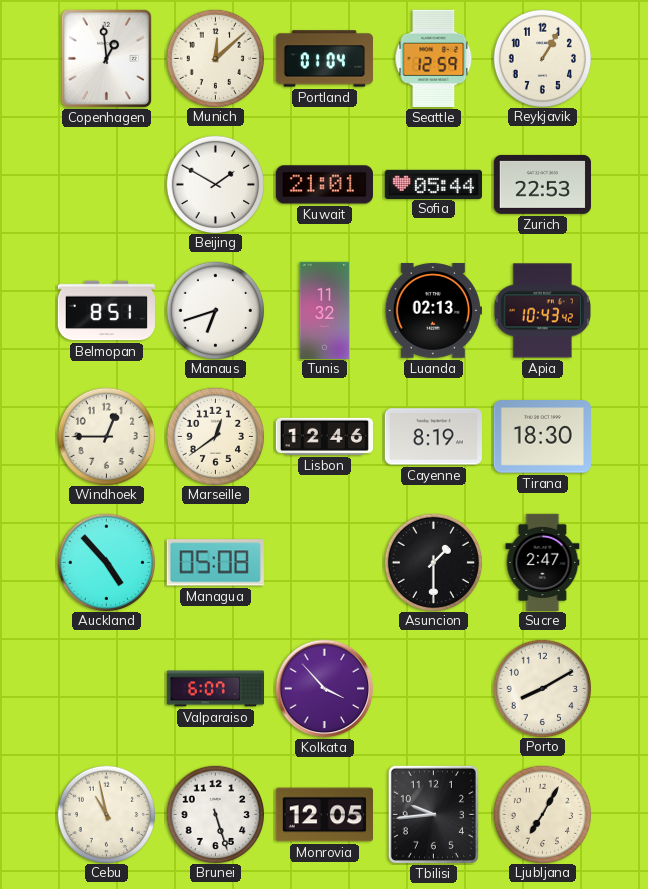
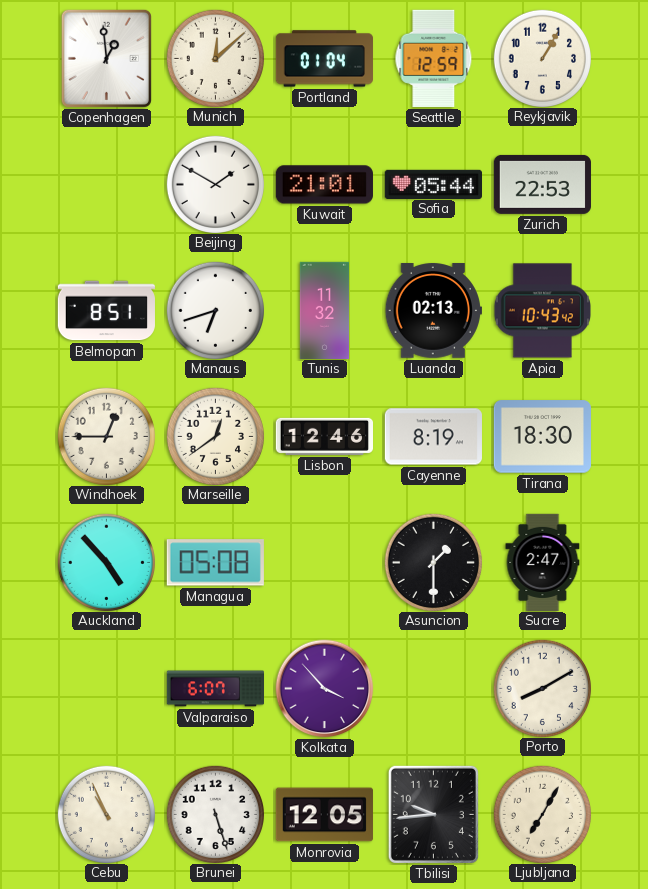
Cebu: 10:58 -> 10:56
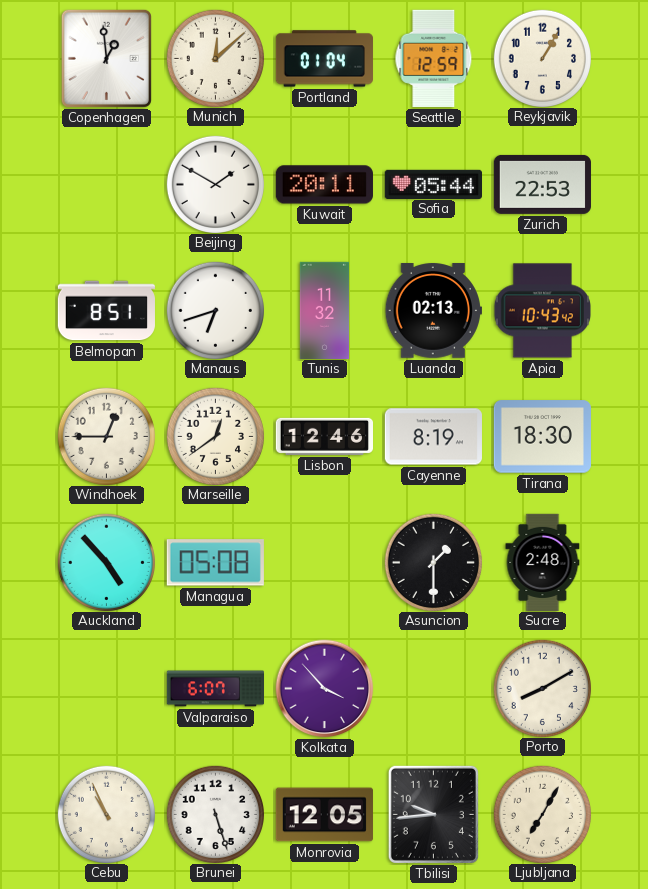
Kuwait: 21:01 -> 20:11
Sucre: 2:47 -> 2:48
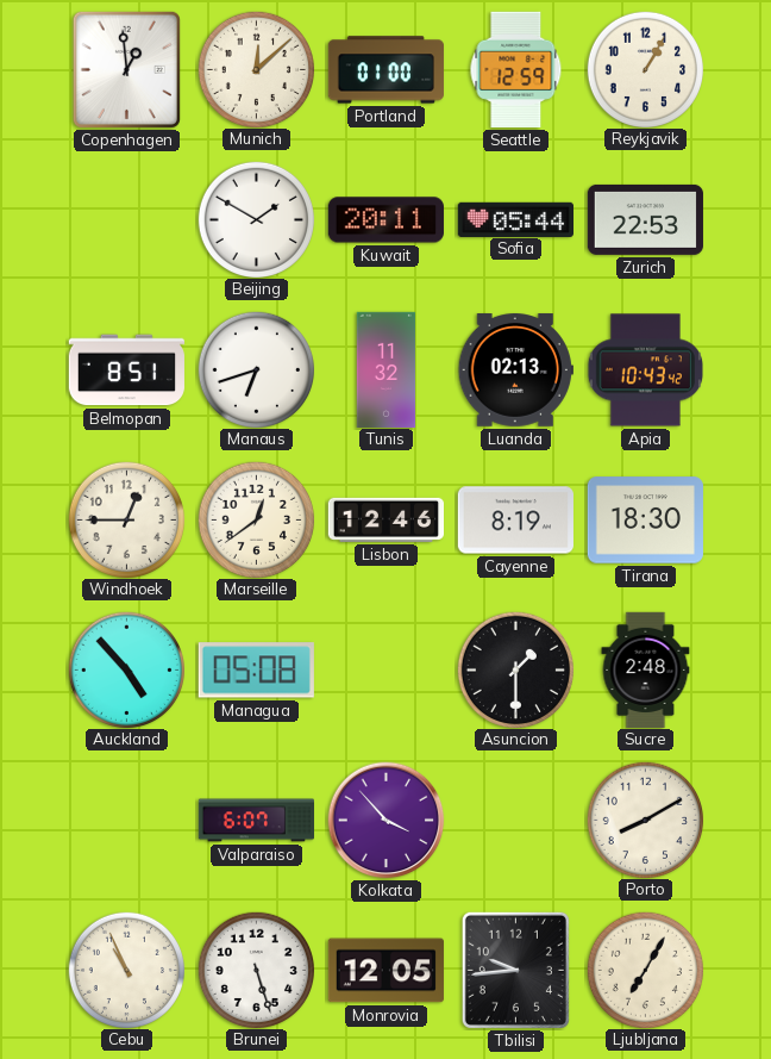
Portland: 01:04 -> 01:00
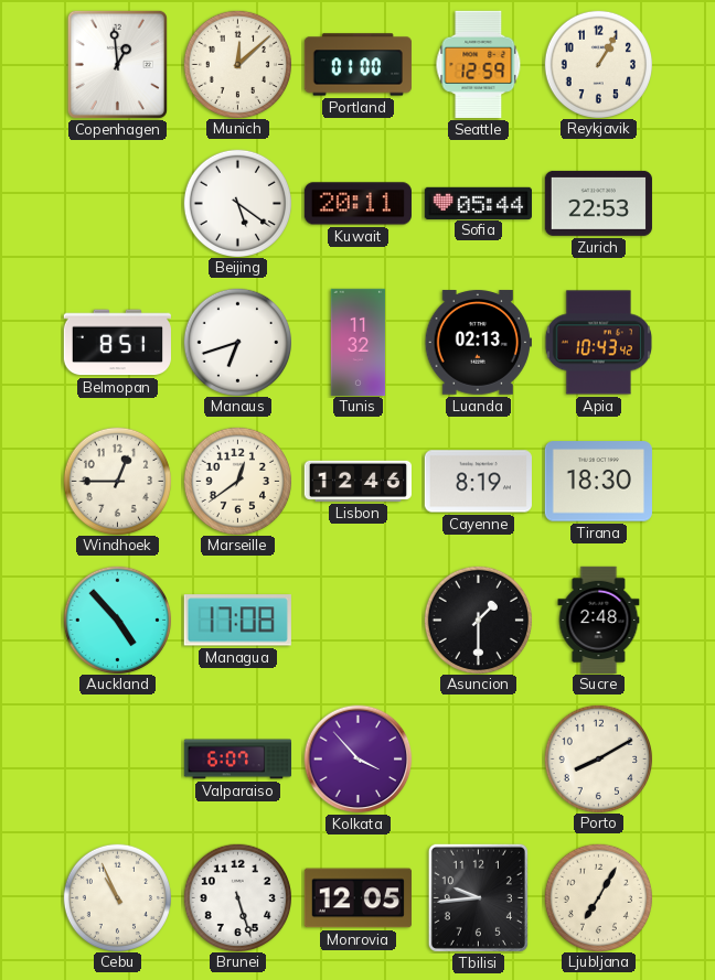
Beijing: 1:50 -> 5:21
Managua: 05:08 -> 17:08
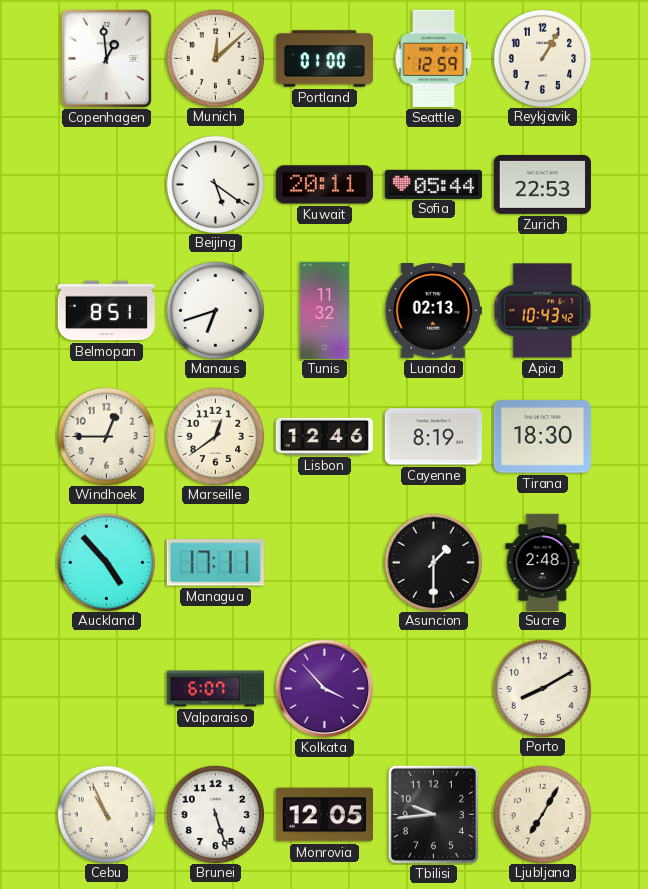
Managua: 17:08 -> 17:11
